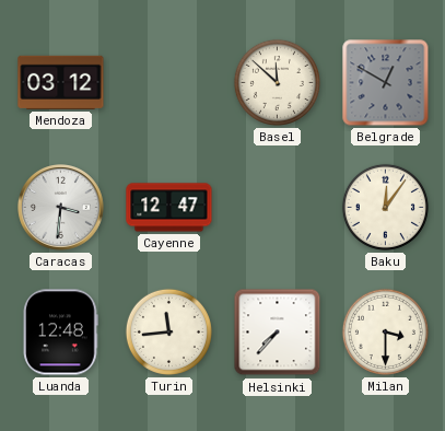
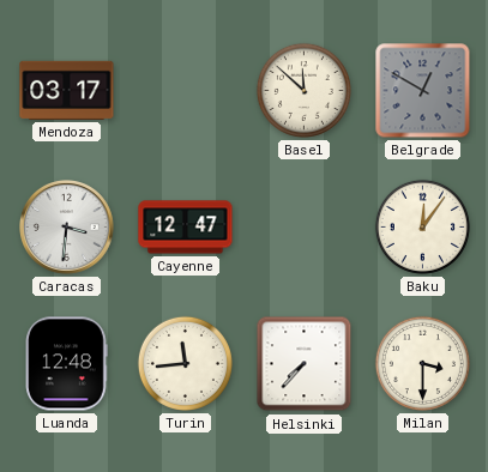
Mendoza: 03:12 -> 03:17
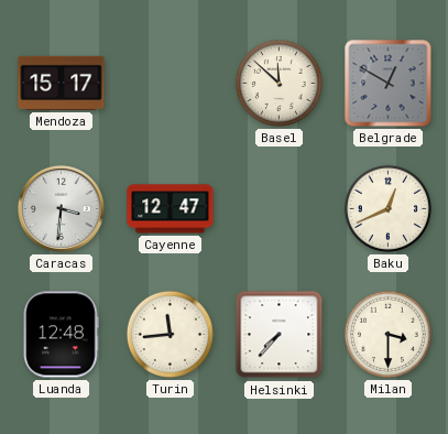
Mendoza: 03:17 -> 15:17
Baku: 12:06 -> 12:41
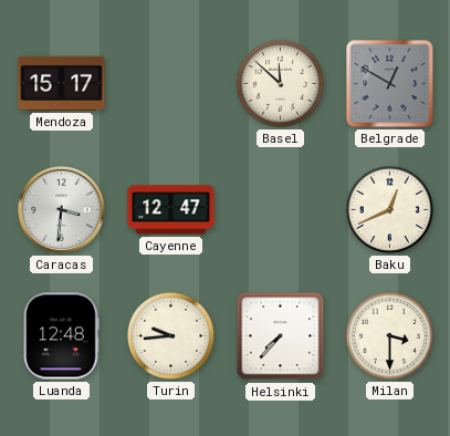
Turin: 11:44 -> 9:44
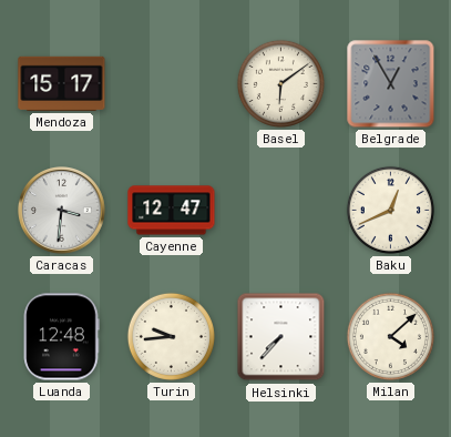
Basel: 11:52 -> 6:09
Belgrade: 12:50 -> 12:55
Milan: 3:30 -> 4:08
